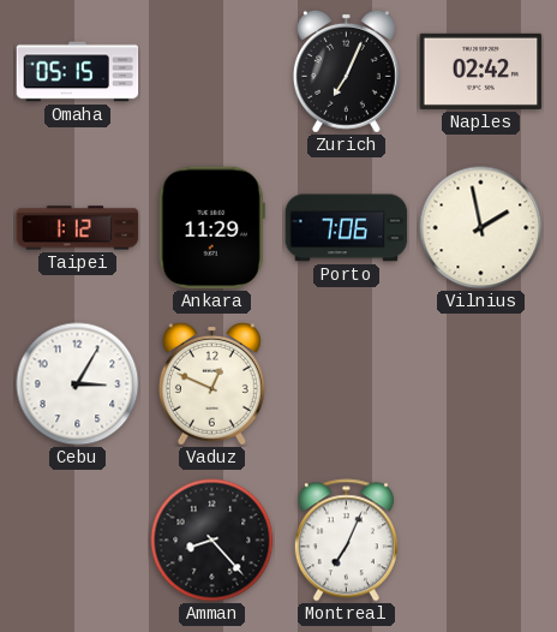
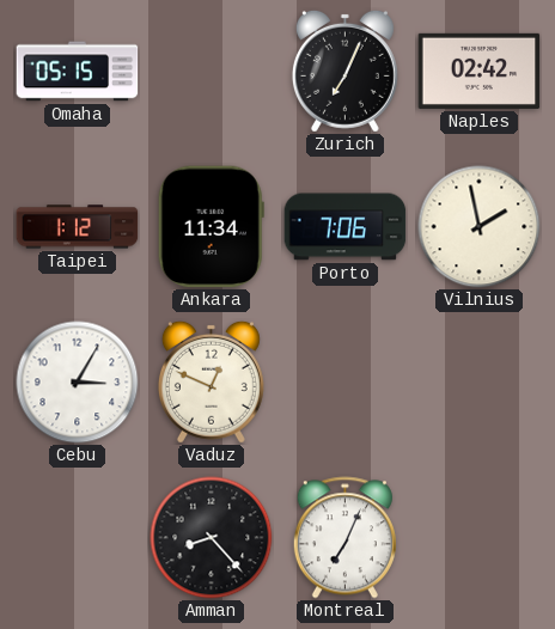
Ankara: 11:29 -> 11:34
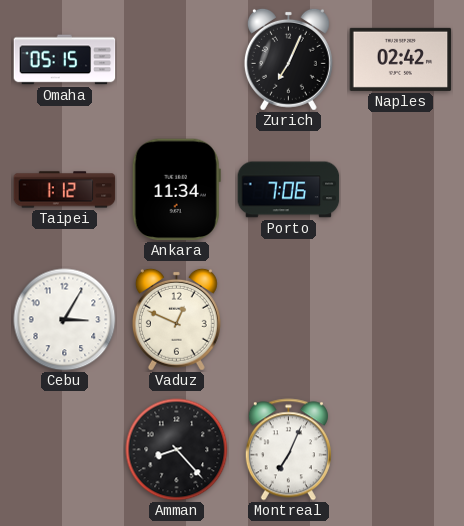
Vilnius: 1:58 -> none
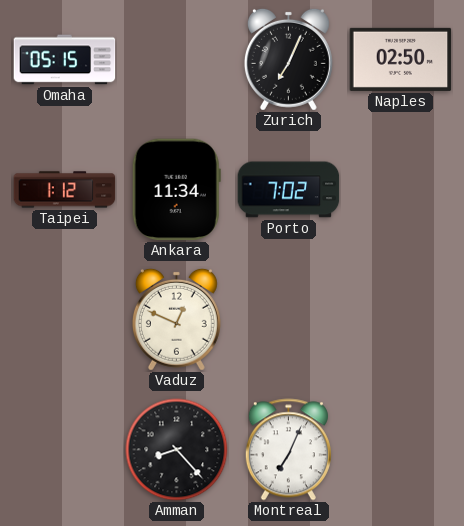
Naples: 02:42 -> 02:50
Porto: 7:06 -> 7:02
Cebu: 3:05 -> none
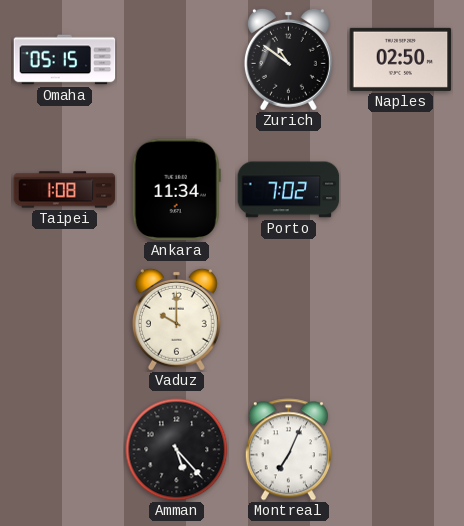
Zurich: 7:04 -> 10:51
Taipei: 1:12 -> 1:08
Vaduz: 12:49 -> 10:00
Amman: 8:23 -> 5:23
